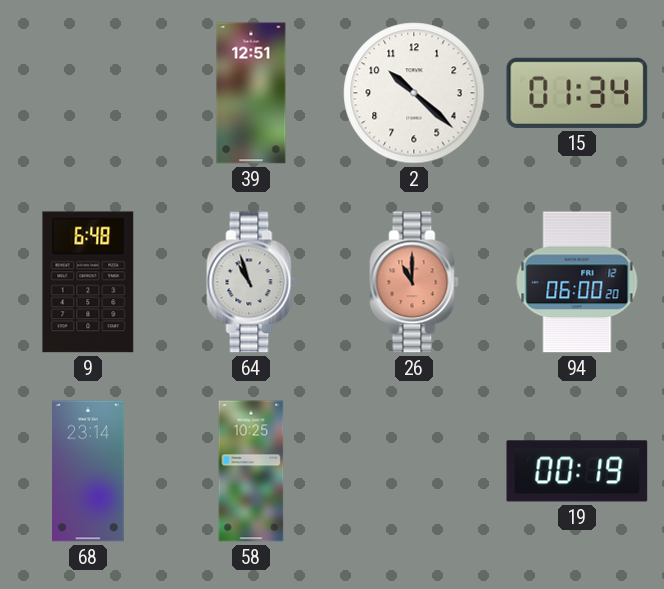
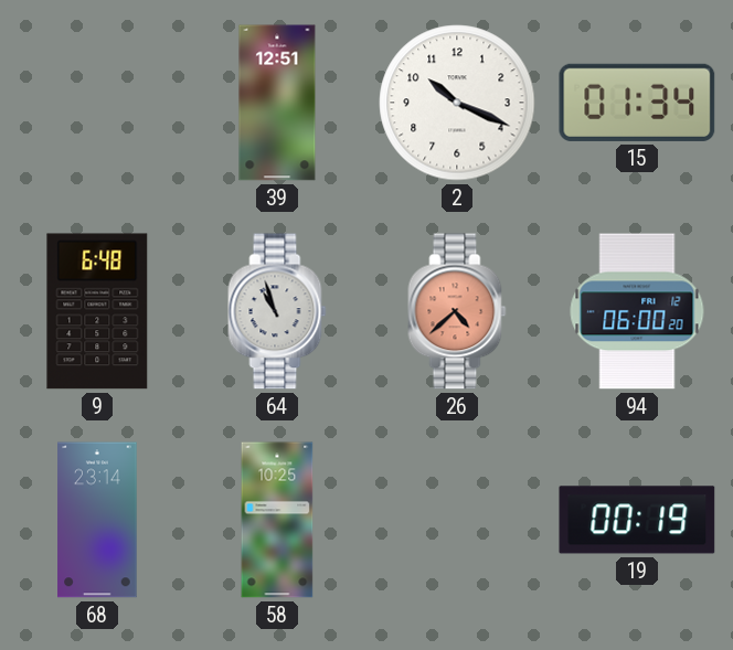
2: 10:22 -> 10:19
26: 11:00 -> 4:38
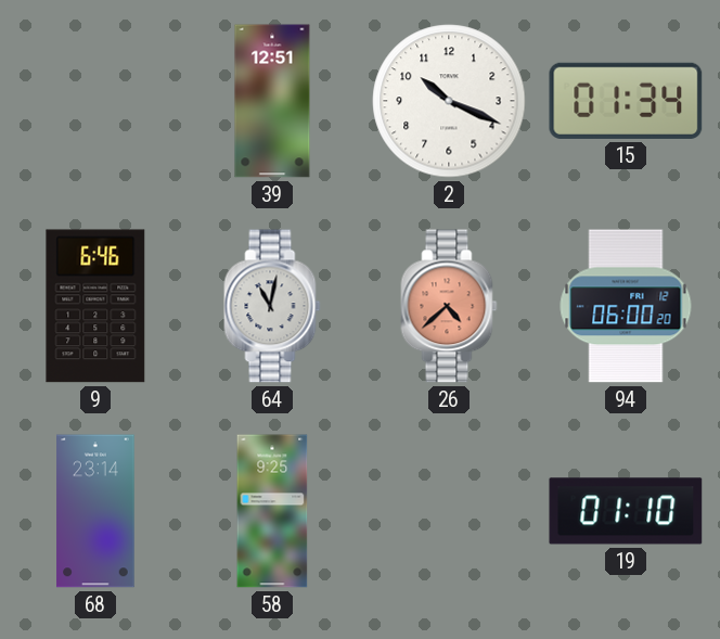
9: 6:48 -> 6:46
64: 10:57 -> 11:02
58: 10:25 -> 9:25
19: 00:19 -> 01:10
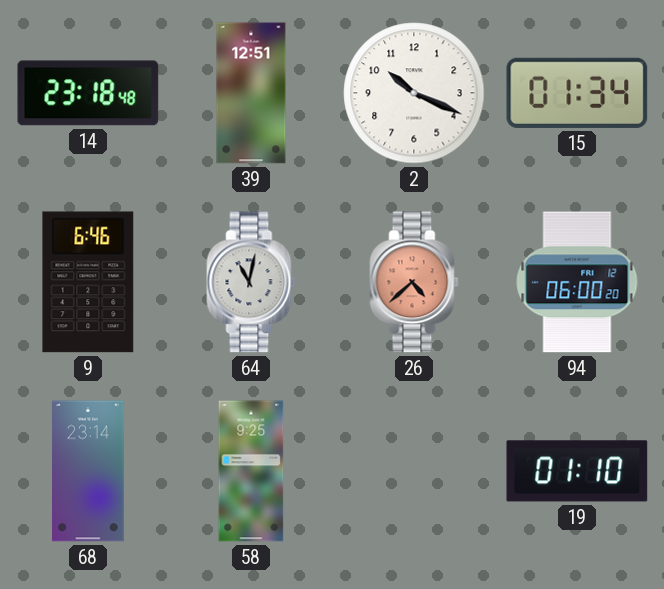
14: none -> 23:18
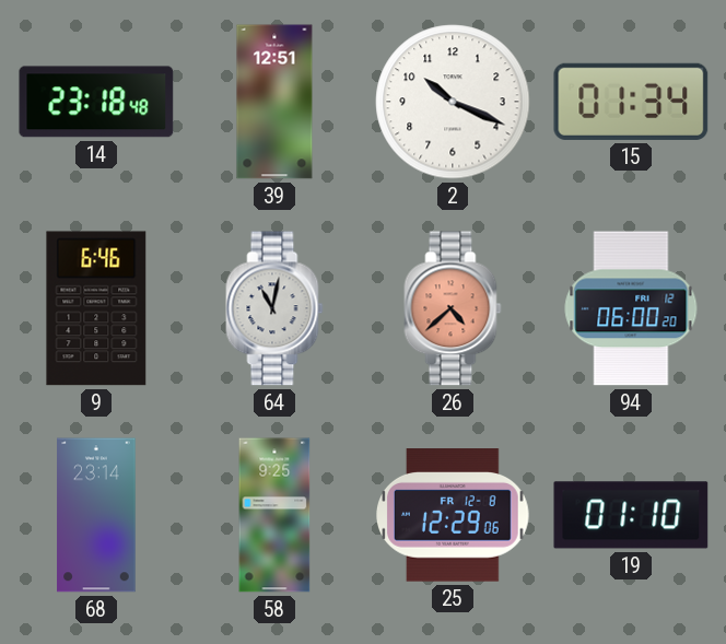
25: none -> 12:29
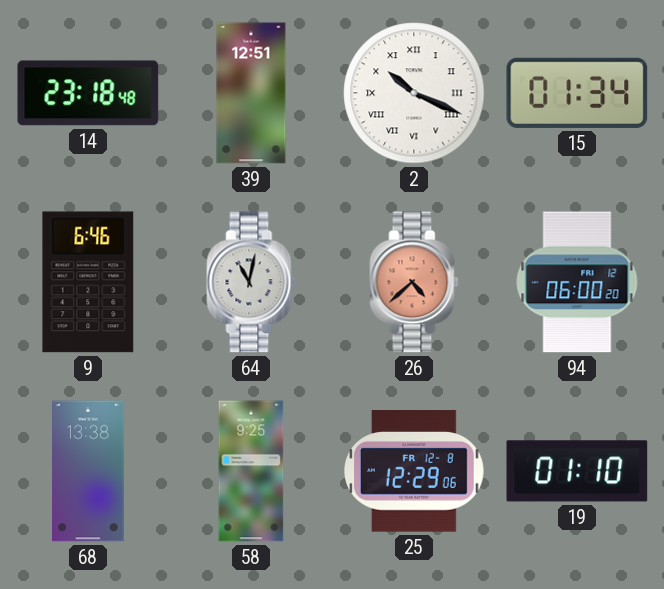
2 numerals: Arabic -> Roman
68: 23:14 -> 13:38
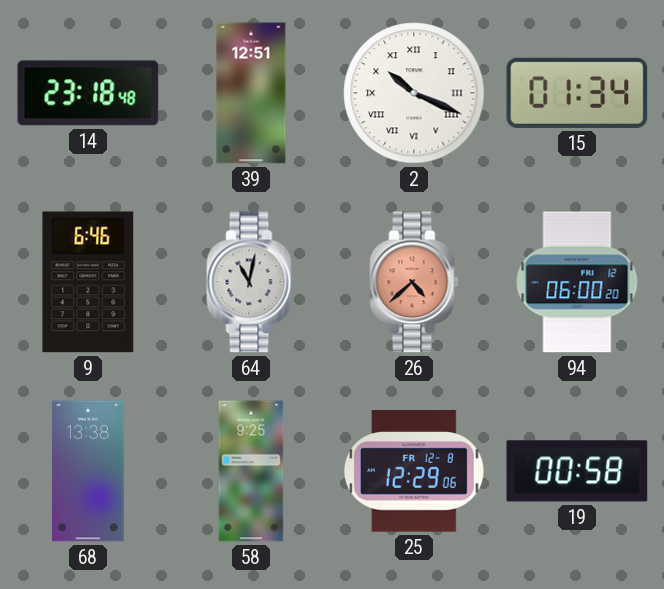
19: 01:10 -> 00:58
